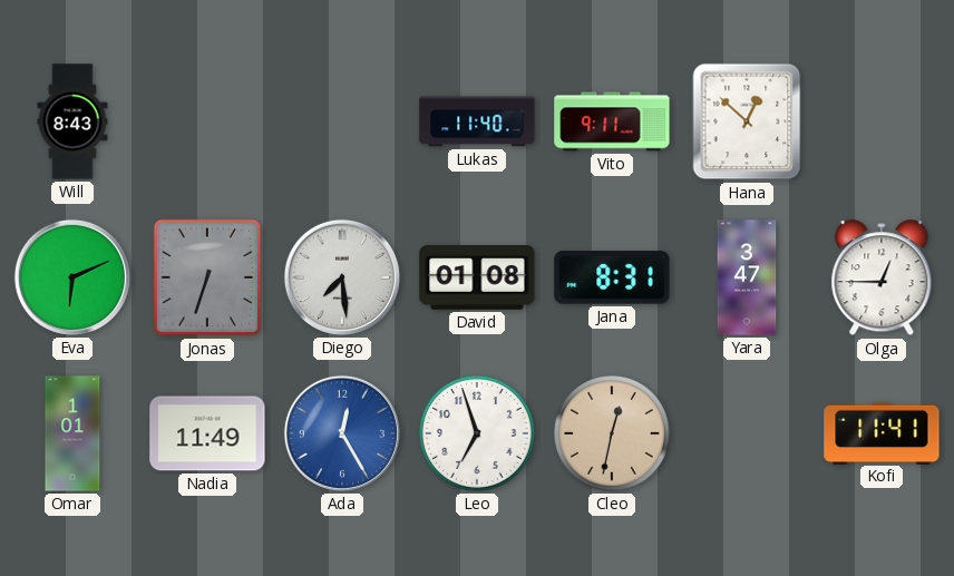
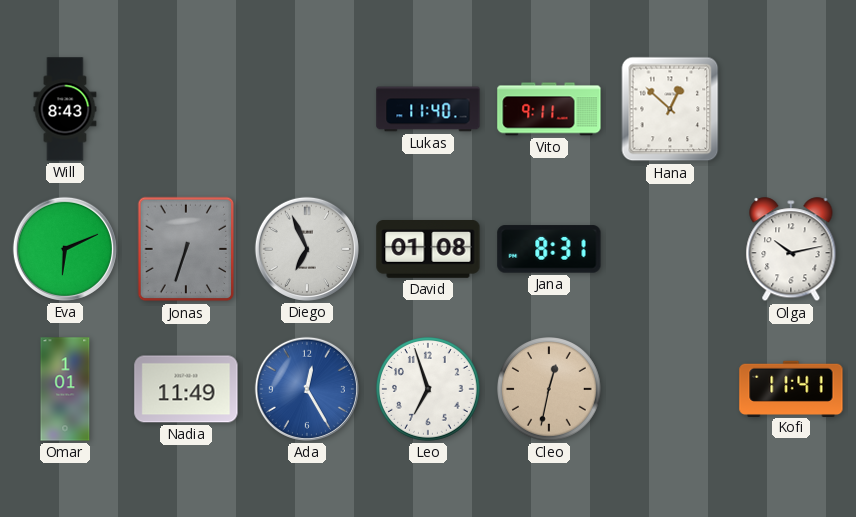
Diego: 7:29 -> 6:56
Yara: 3:47 -> none
Olga: 12:45 -> 10:13
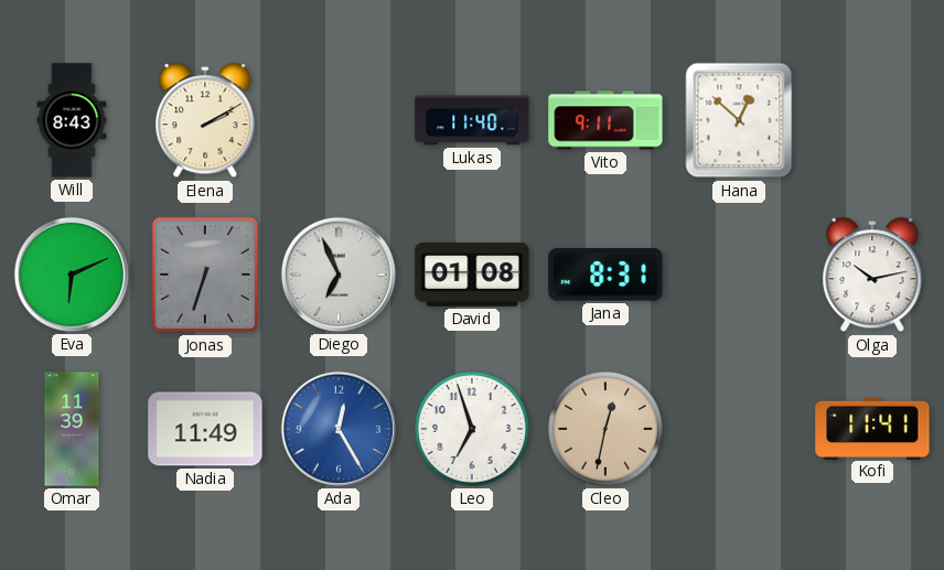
Elena: none -> 2:10
Omar: 1:01 -> 11:39
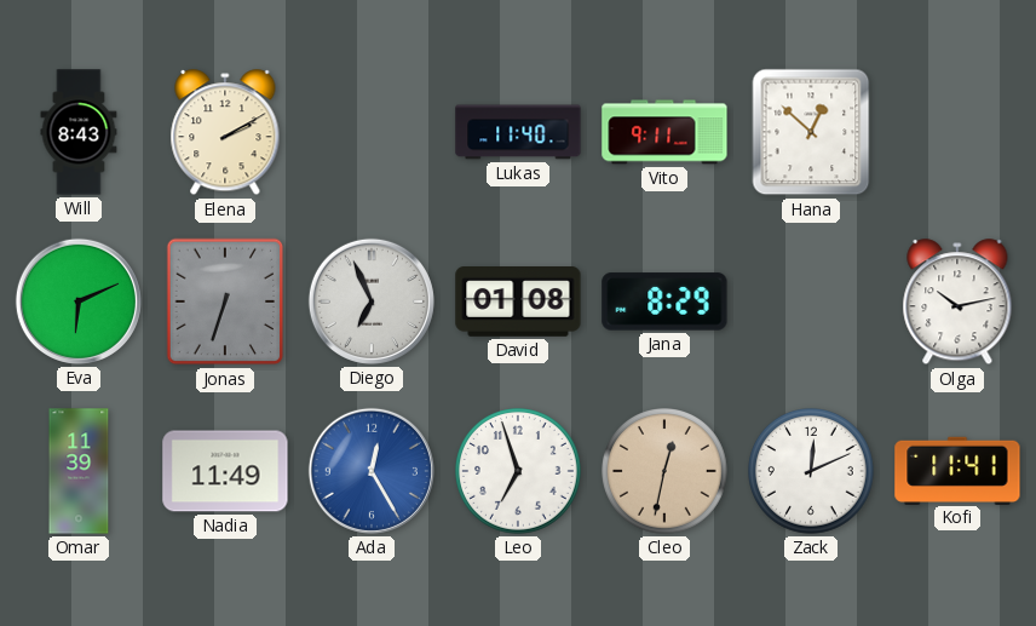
Jana: 8:31 -> 8:29
Zack: none -> 12:11
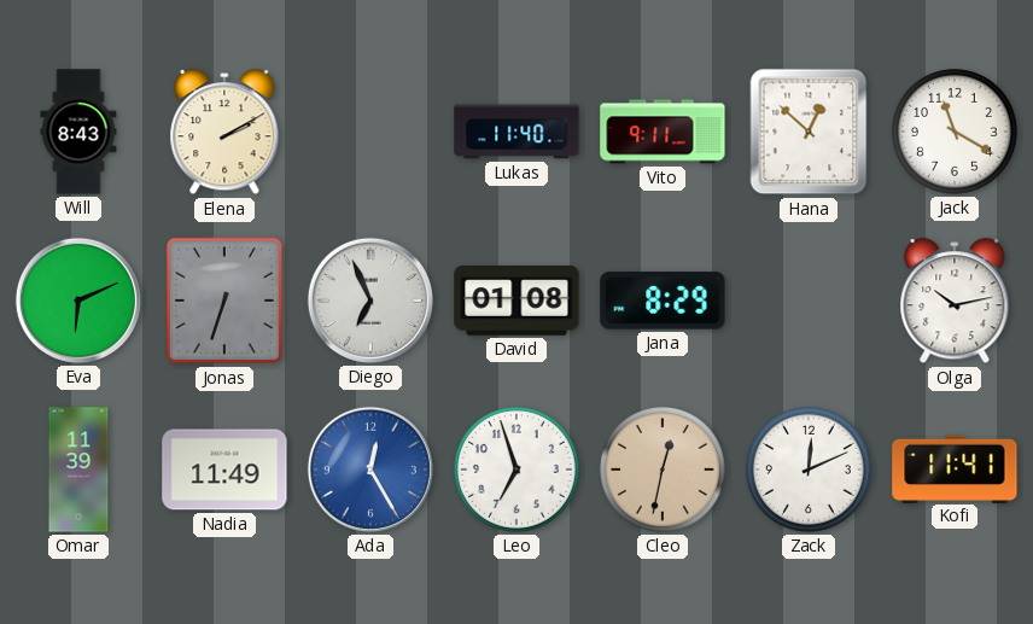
Jack: none -> 11:20
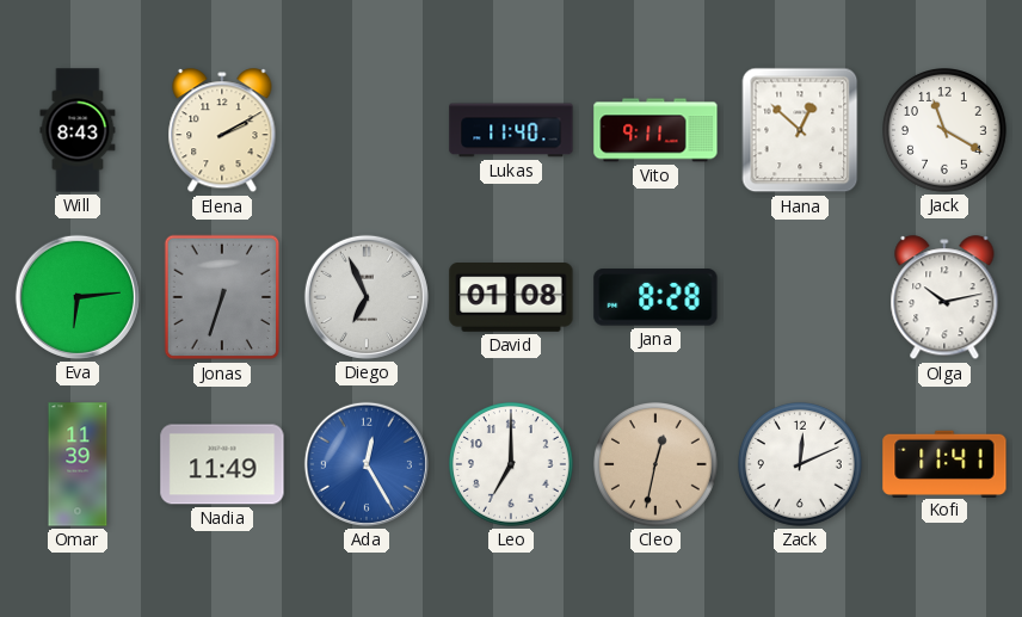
Eva: 6:11 -> 6:14
Jana: 8:29 -> 8:28
Leo: 6:57 -> 7:00
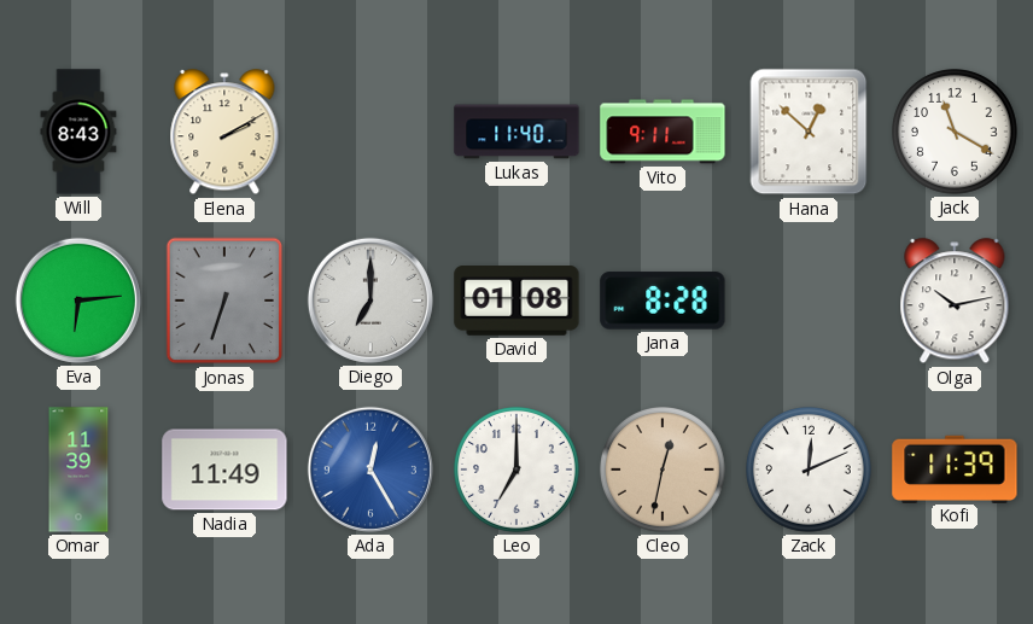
Diego: 6:56 -> 7:00
Kofi: 11:41 -> 11:39
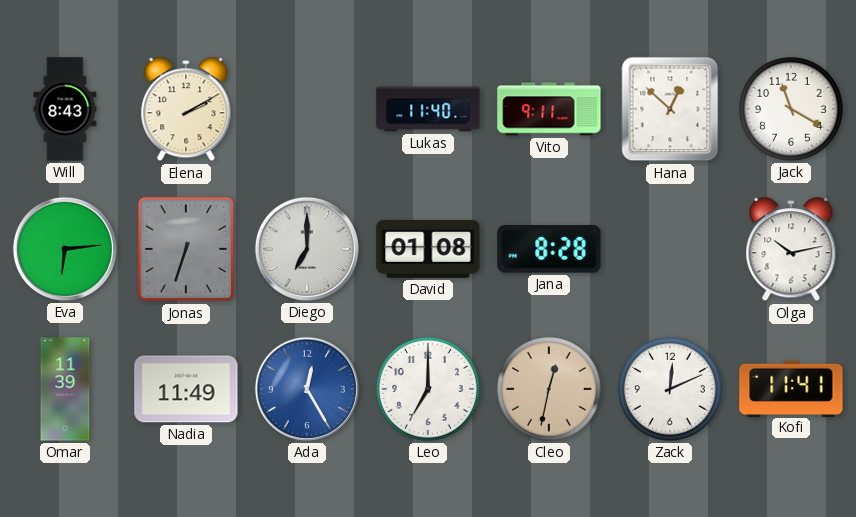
Kofi: 11:39 -> 11:41
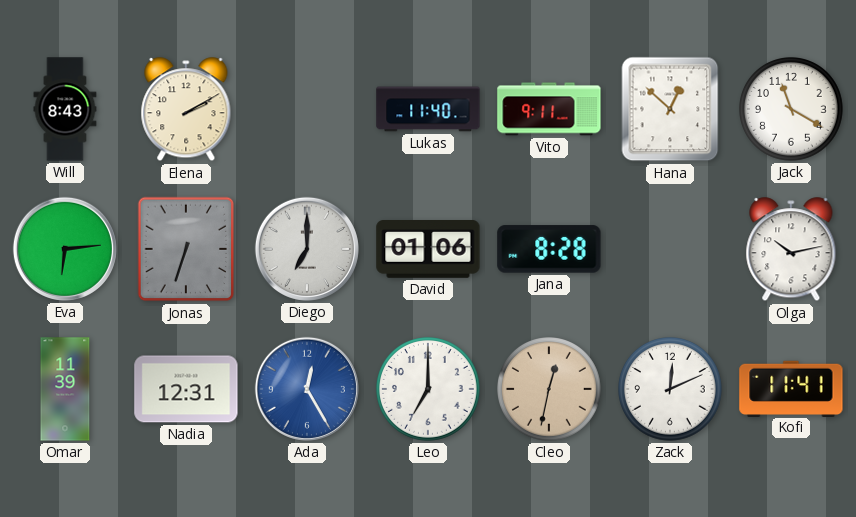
David: 01:08 -> 01:06
Nadia: 11:49 -> 12:31
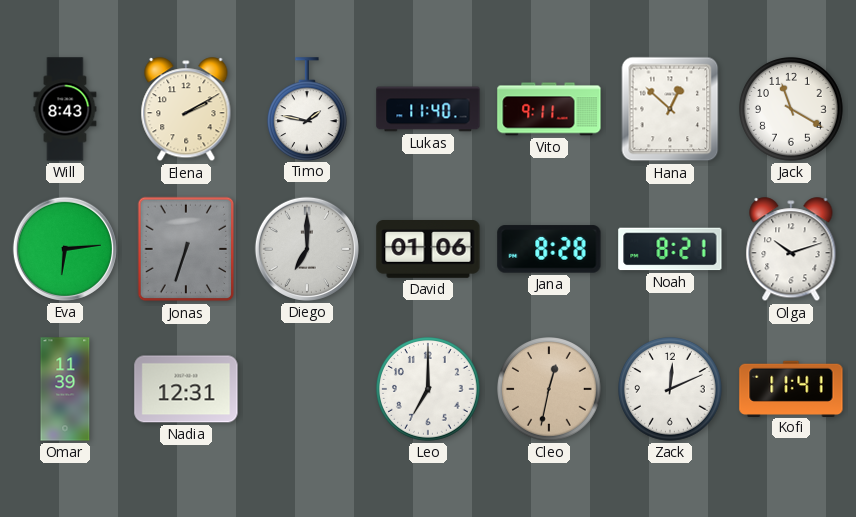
Timo: none -> 1:47
Noah: none -> 8:21
Olga: 10:13 -> 10:12
Ada: 12:25 -> none
